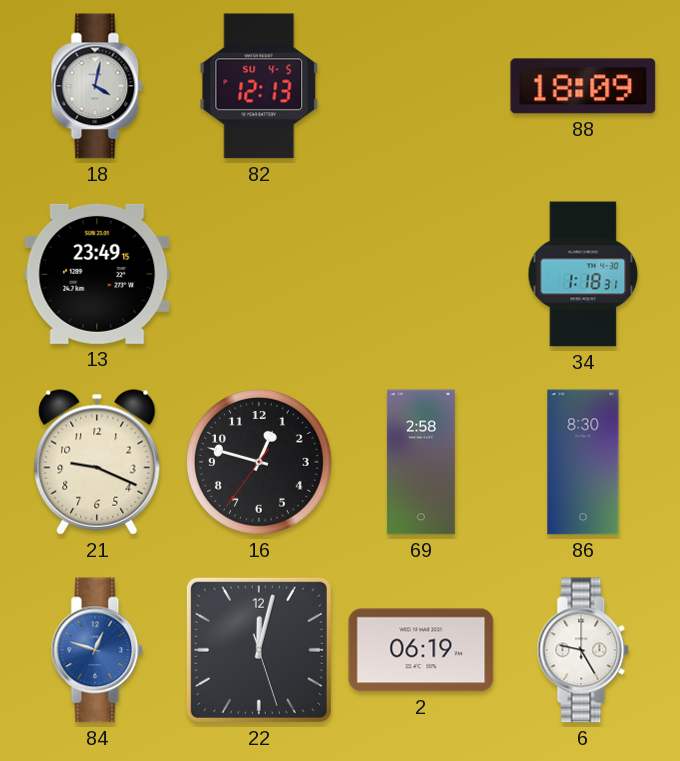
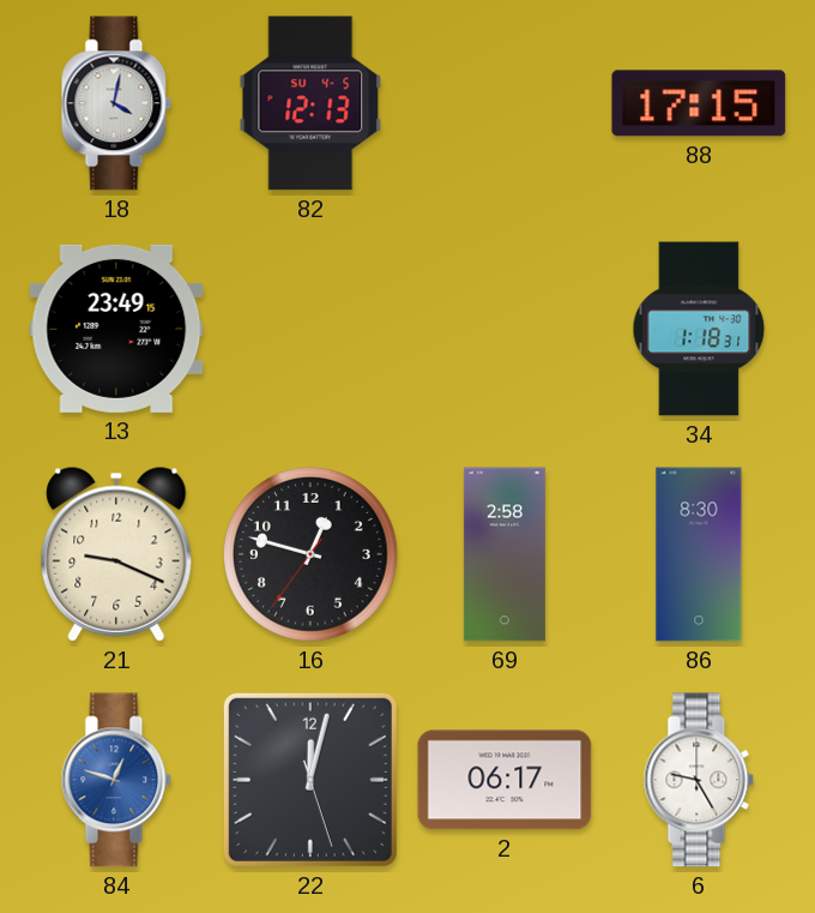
88: 18:09 -> 17:15
2: 06:19 -> 06:17
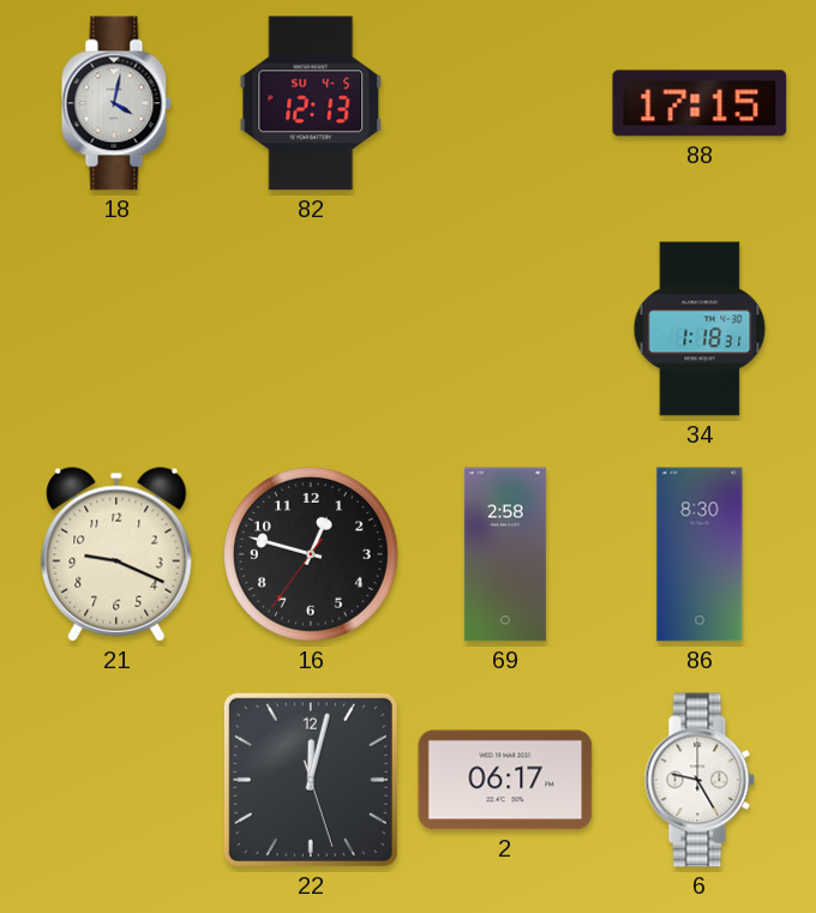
13: 23:49 -> none
84: 12:48 -> none
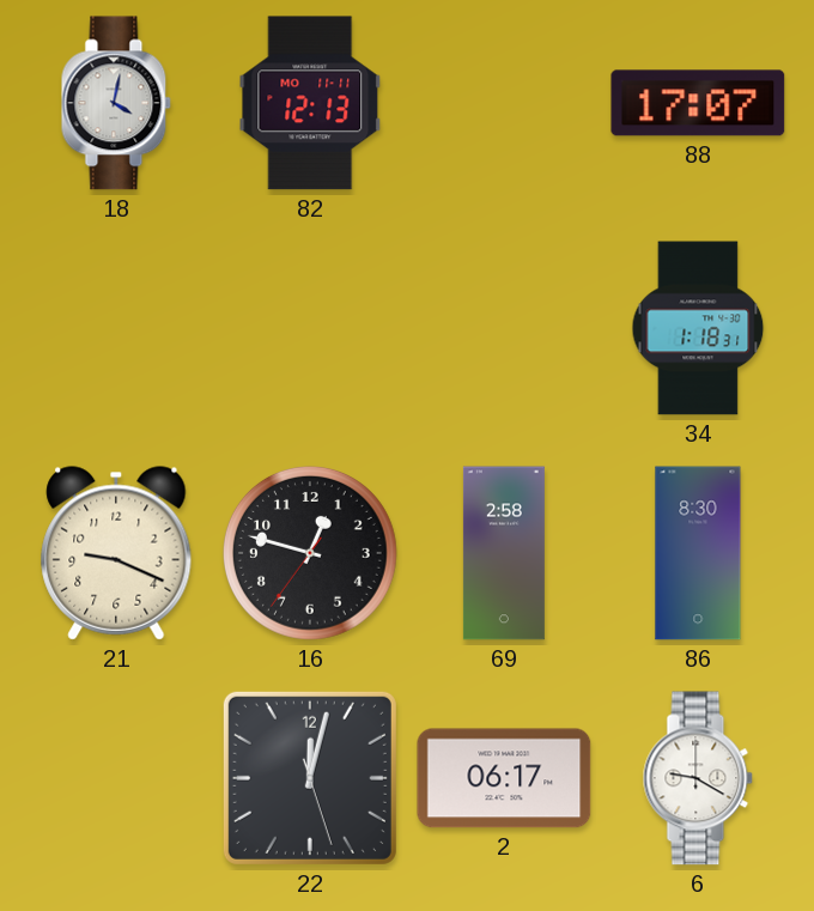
82 date: SU 4-5 -> MO 11-11
88: 17:15 -> 17:07
6: 9:25 -> 9:20
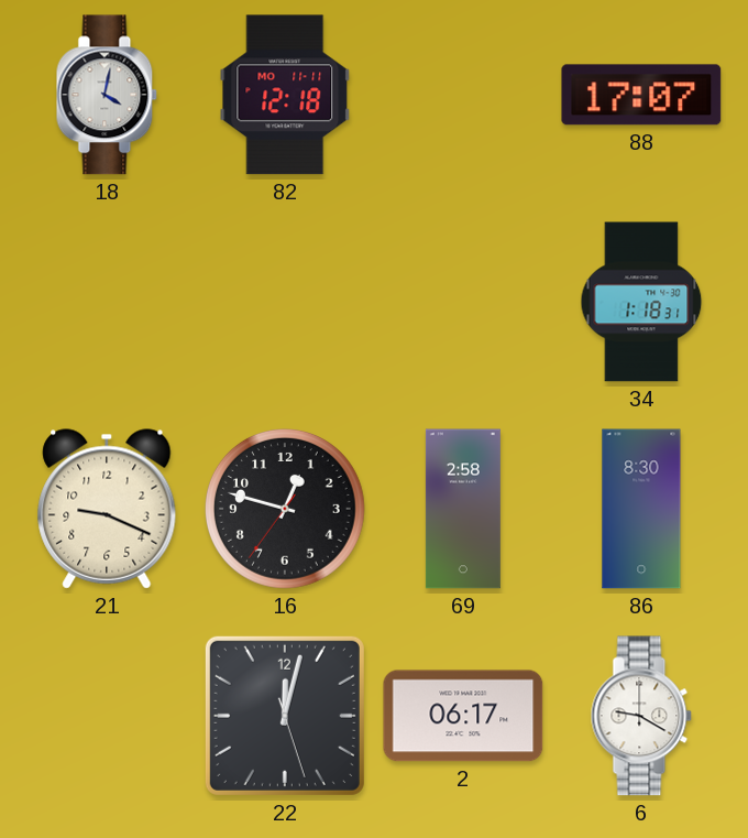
82: 12:13 -> 12:18
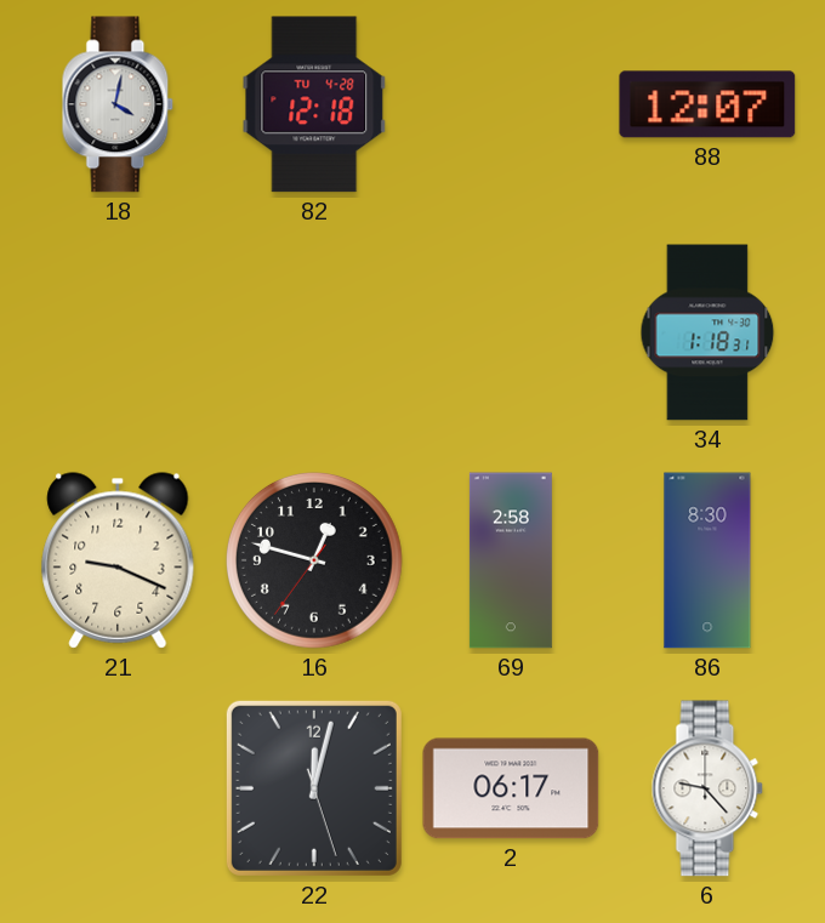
82 date: MO 11-11 -> TU 4-28
88: 17:07 -> 12:07
6: 9:20 -> 9:23
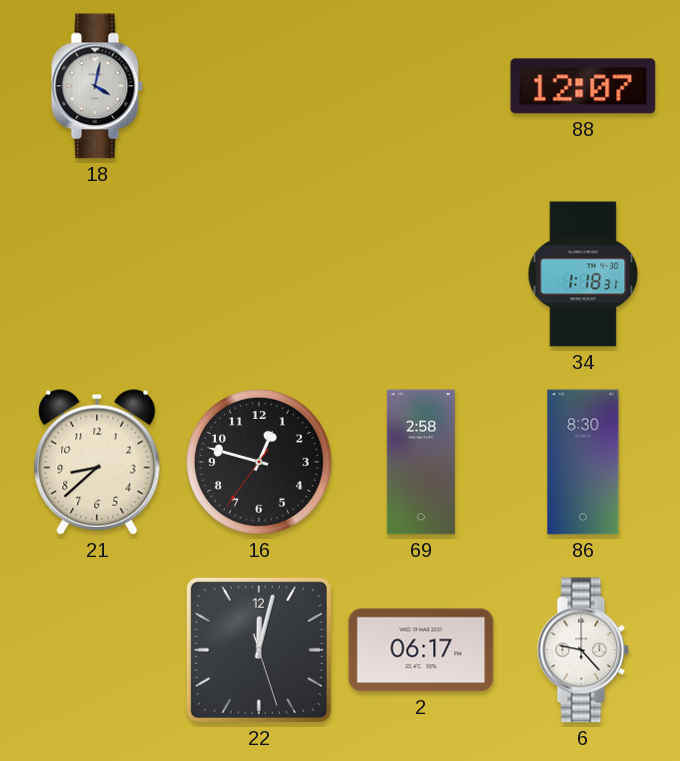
82: 12:18 -> none
21: 9:19 -> 8:38
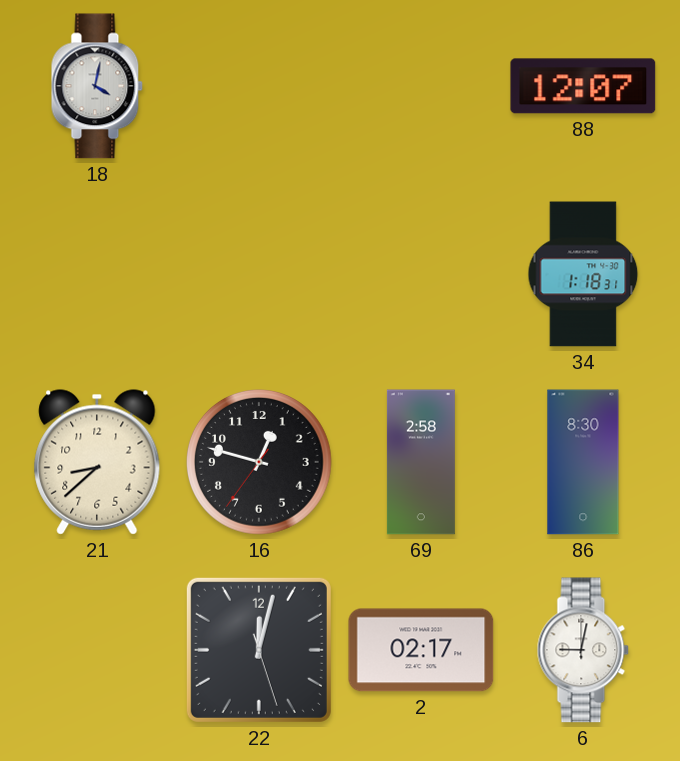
2: 06:17 -> 02:17
6: 9:23 -> 9:02
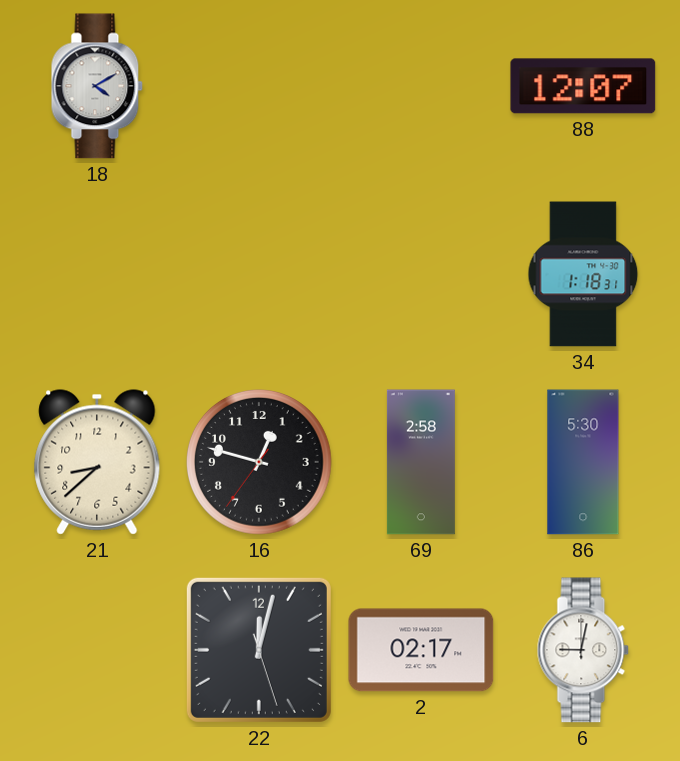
18: 4:02 -> 4:10
86: 8:30 -> 5:30
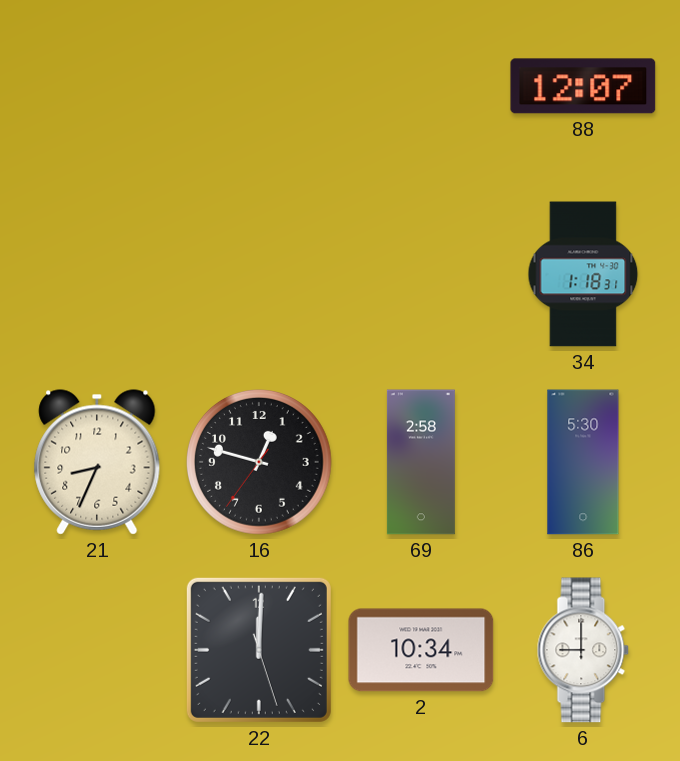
18: 4:10 -> none
21: 8:38 -> 8:34
22: 12:02 -> 12:00
2: 02:17 -> 10:34
6: 9:02 -> 9:00
